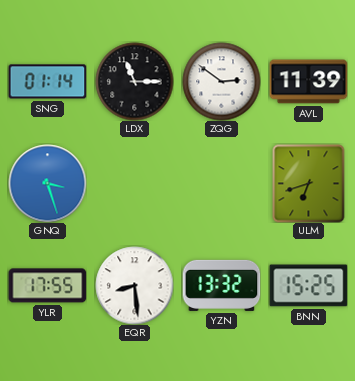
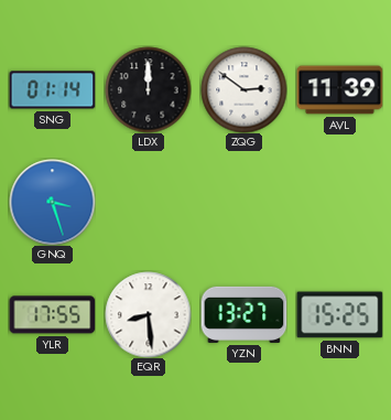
LDX: 11:15 -> 12:00
ULM: 6:42 -> none
YZN: 13:32 -> 13:27
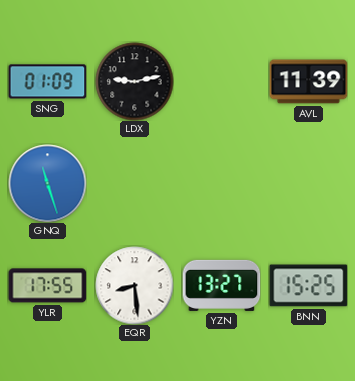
SNG: 01:14 -> 01:09
LDX: 12:00 -> 9:13
ZQG: 2:51 -> none
GNQ: 3:27 -> 11:27
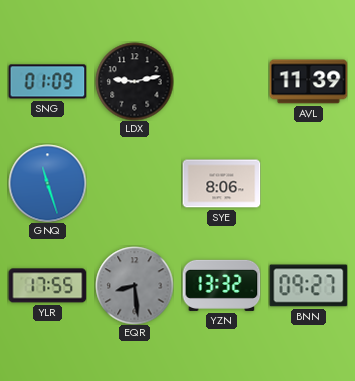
SYE: none -> 8:06
EQR dial: white -> grey
YZN: 13:27 -> 13:32
BNN: 15:25 -> 09:27
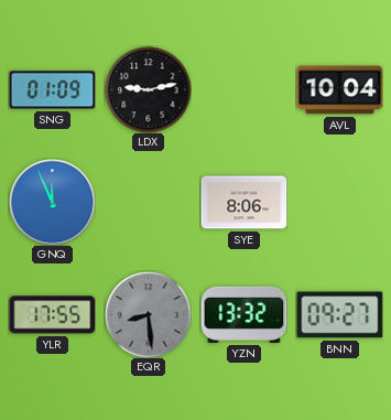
AVL: 11:39 -> 10:04
GNQ: 11:27 -> 11:56
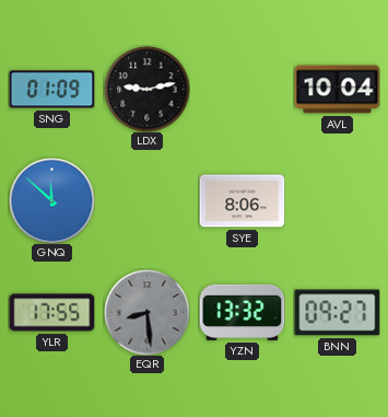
GNQ: 11:56 -> 11:52
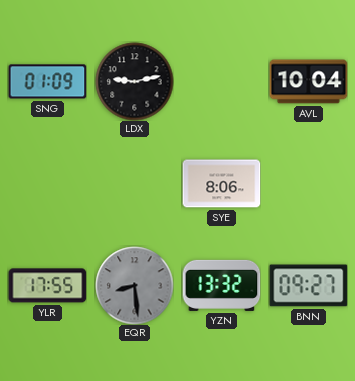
GNQ: 11:52 -> none
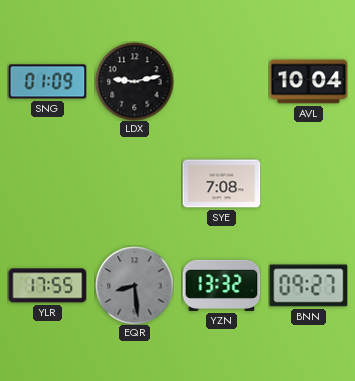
SYE: 8:06 -> 7:08
